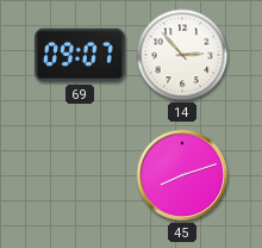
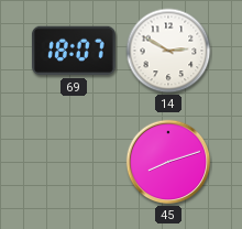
69: 09:07 -> 18:07
14: 2:53 -> 2:50
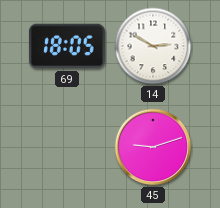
69: 18:07 -> 18:05
45: 8:12 -> 9:12
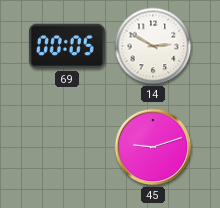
69: 18:05 -> 00:05
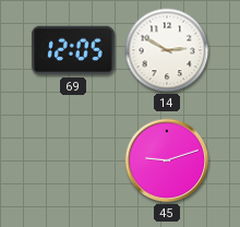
69: 00:05 -> 12:05
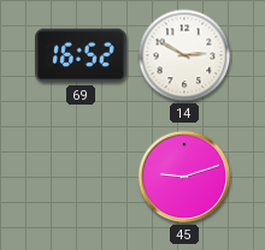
69: 12:05 -> 16:52
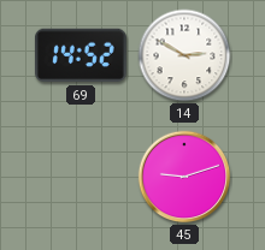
69: 16:52 -> 14:52
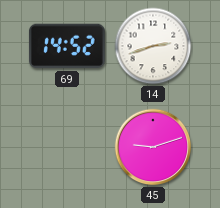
14: 2:50 -> 2:42
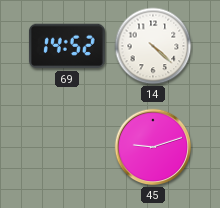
14: 2:42 -> 4:22
